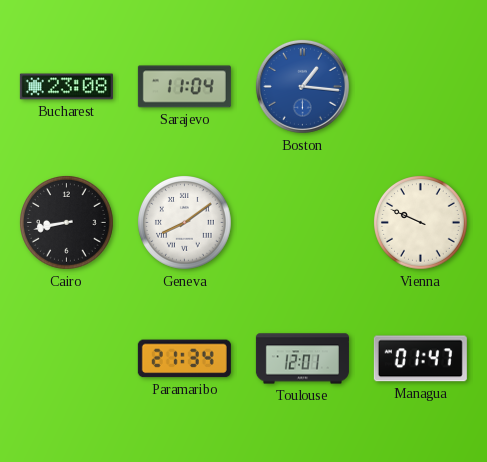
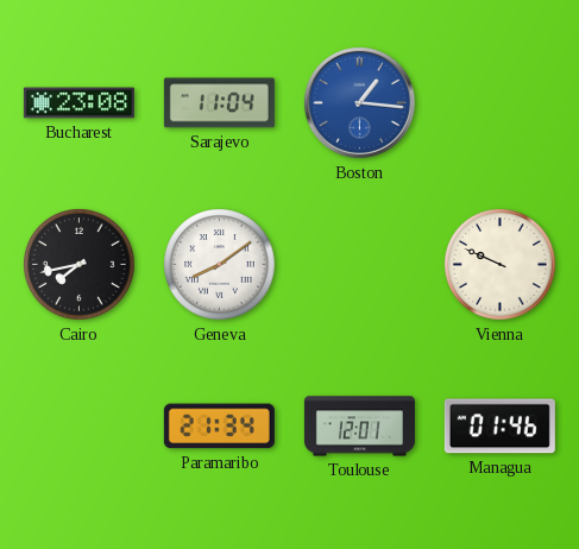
Cairo: 8:43 -> 7:43
Managua: 01:47 -> 01:46
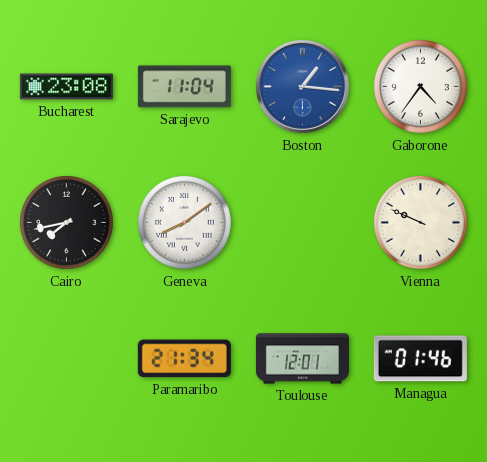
Gaborone: none -> 4:36
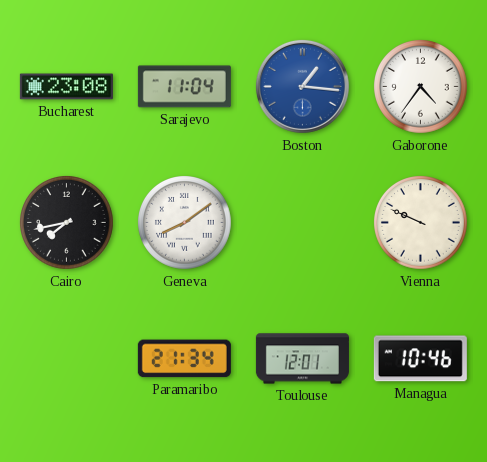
Managua: 01:46 -> 10:46
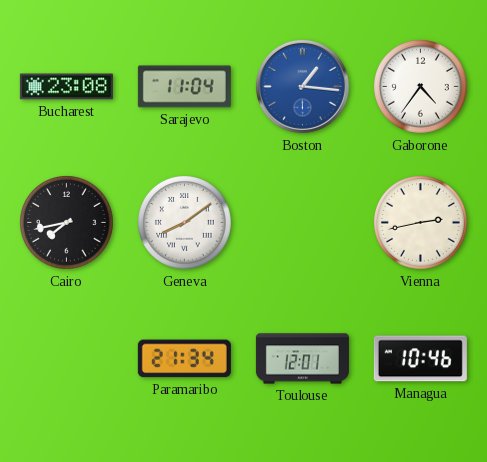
Vienna: 9:49 -> 2:43
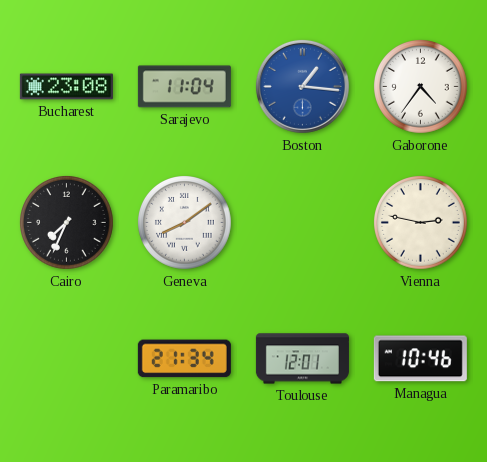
Cairo: 7:43 -> 7:34
Vienna: 2:43 -> 2:47
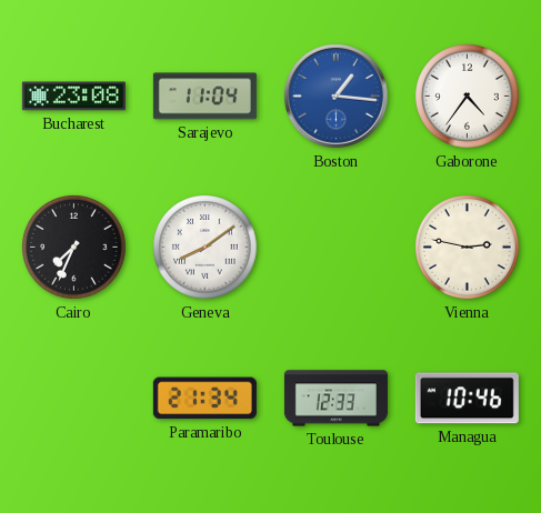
Toulouse: 12:01 -> 12:33
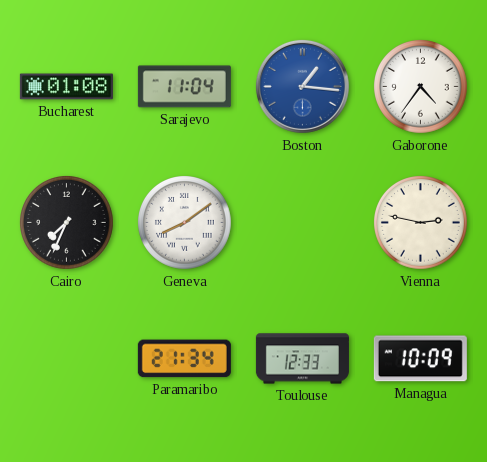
Bucharest: 23:08 -> 01:08
Managua: 10:46 -> 10:09
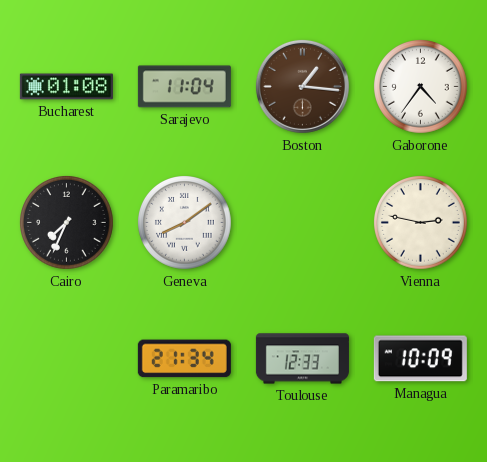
Boston dial: blue -> brown
